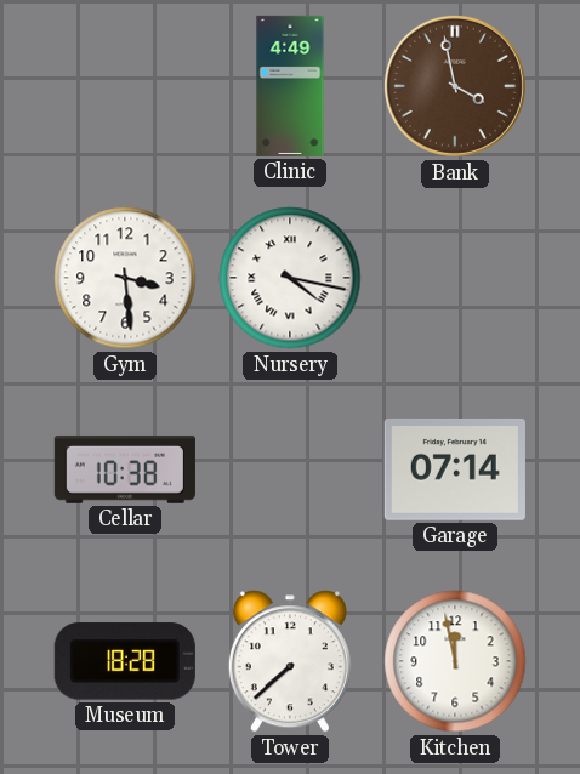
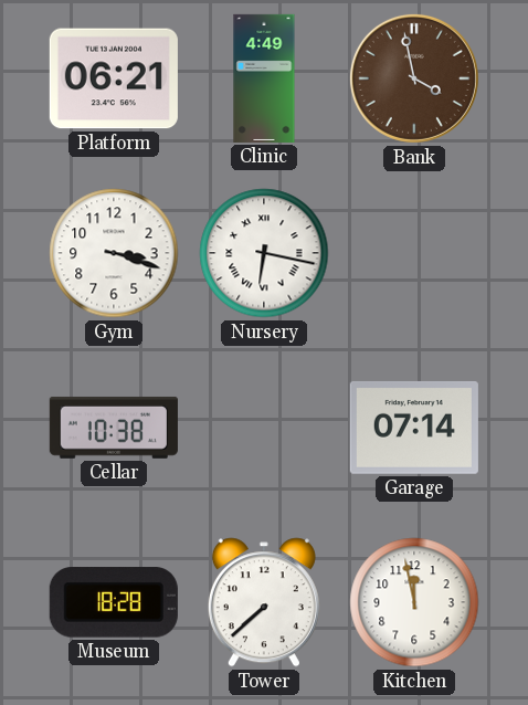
Platform: none -> 06:21
Gym: 3:29 -> 3:18
Nursery: 4:17 -> 6:17
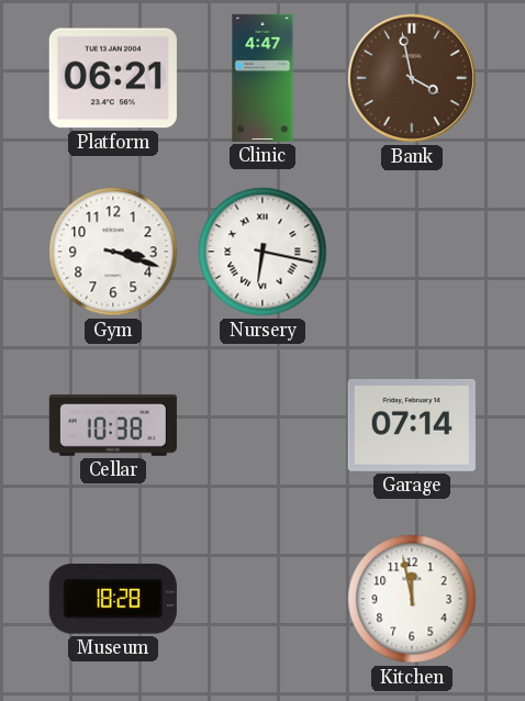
Clinic: 4:49 -> 4:47
Tower: 7:38 -> none
